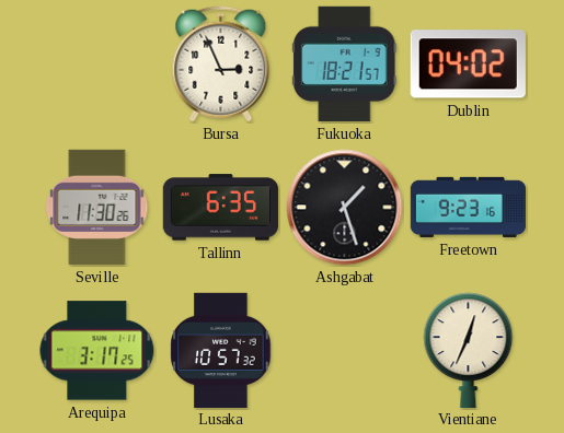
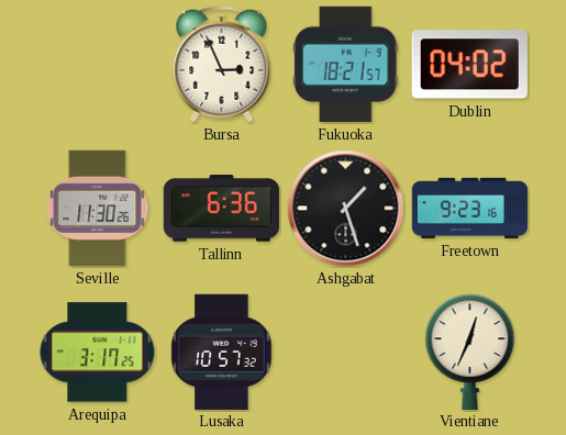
Tallinn: 6:35 -> 6:36
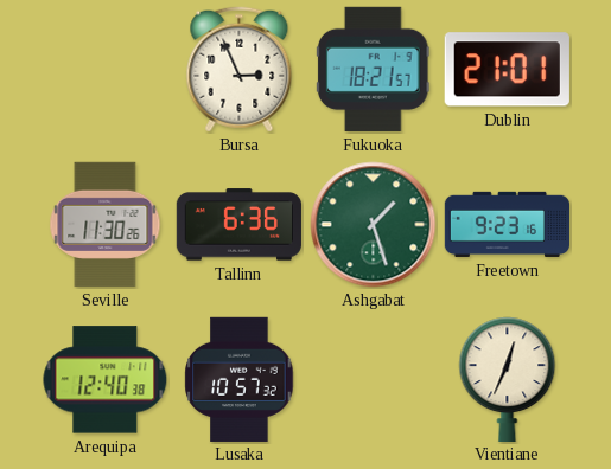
Dublin: 04:02 -> 21:01
Ashgabat dial: black -> green
Arequipa: 3:17 -> 12:40
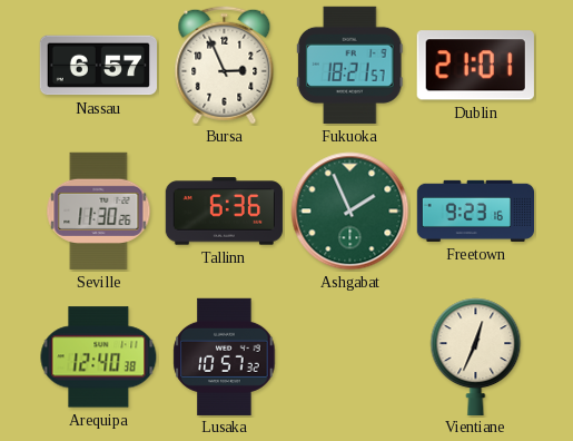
Nassau: none -> 6:57
Ashgabat: 1:27 -> 1:56
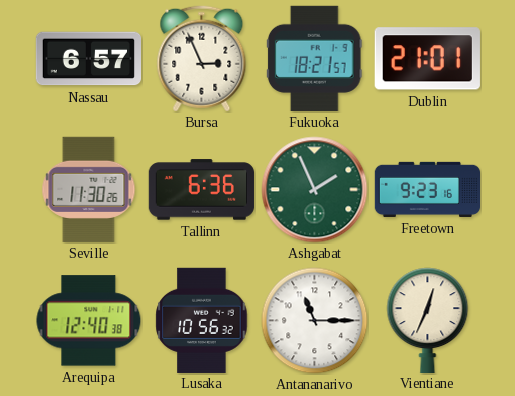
Lusaka: 10:57 -> 10:56
Antananarivo: none -> 11:15
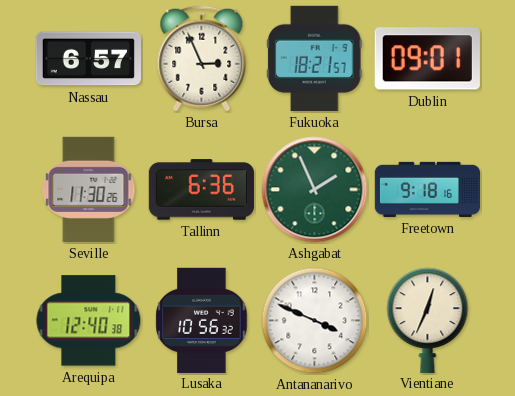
Dublin: 21:01 -> 09:01
Freetown: 9:23 -> 9:18
Antananarivo: 11:15 -> 3:49
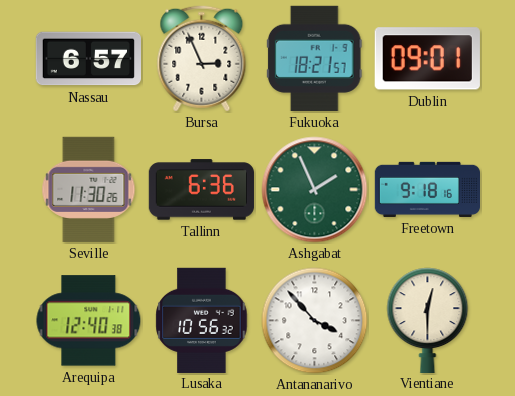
Antananarivo: 3:49 -> 3:53
Vientiane: 12:34 -> 12:30
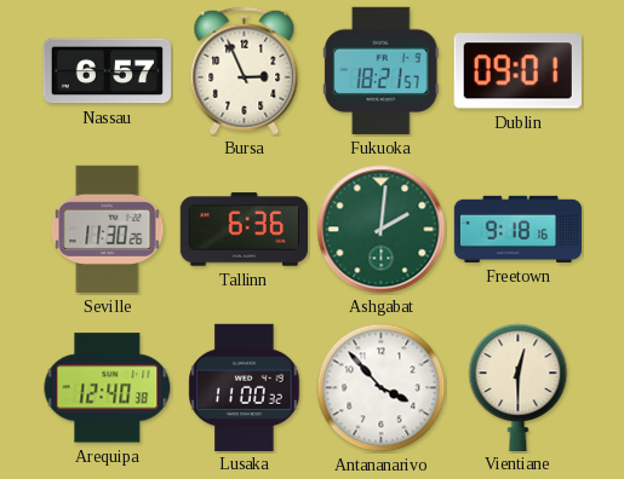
Ashgabat: 1:56 -> 2:01
Lusaka: 10:56 -> 11:00
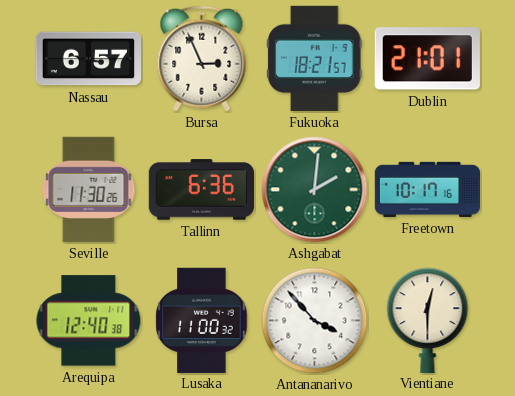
Dublin: 09:01 -> 21:01
Freetown: 9:18 -> 10:17
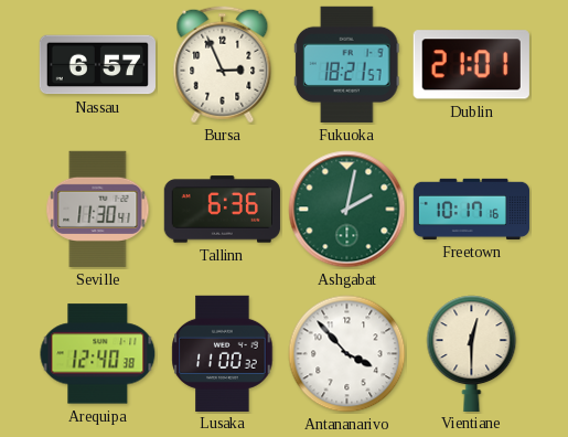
Seville: 11:30:26 -> 11:30:41
Ashgabat: 2:01 -> 2:02
